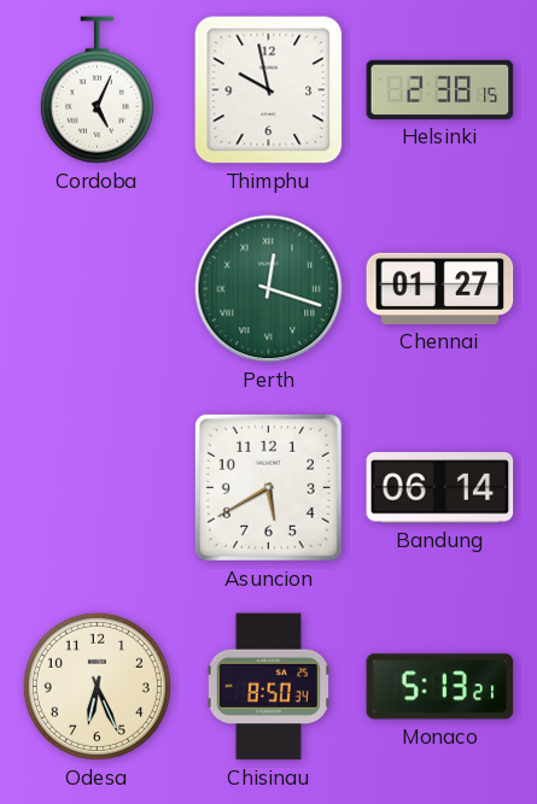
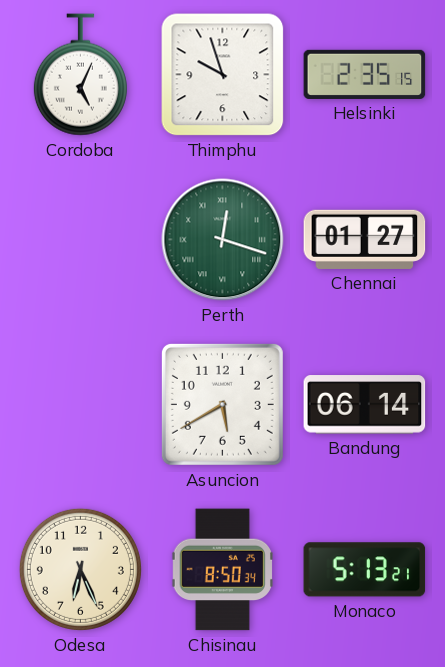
Thimphu: 9:58 -> 9:57
Helsinki: 2:38 -> 2:35
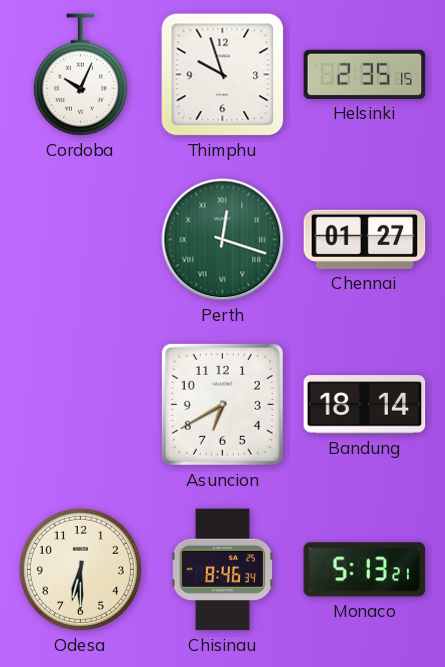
Cordoba: 5:04 -> 10:04
Asuncion: 5:40 -> 6:40
Bandung: 06:14 -> 18:14
Odesa: 6:26 -> 6:30
Chisinau: 8:50 -> 8:46
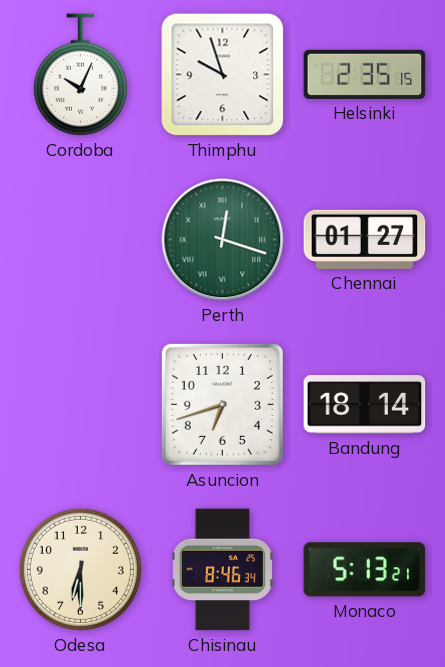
Asuncion: 6:40 -> 6:42
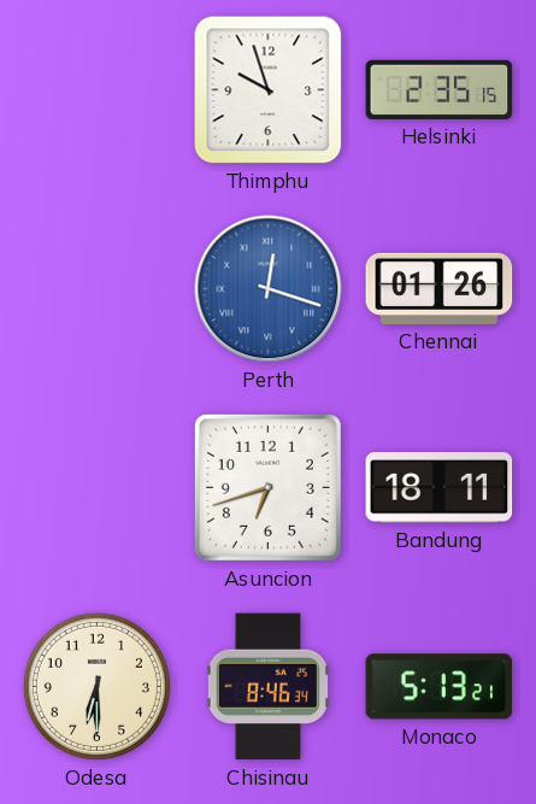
Cordoba: 10:04 -> none
Perth dial: green -> blue
Chennai: 01:27 -> 01:26
Bandung: 18:14 -> 18:11
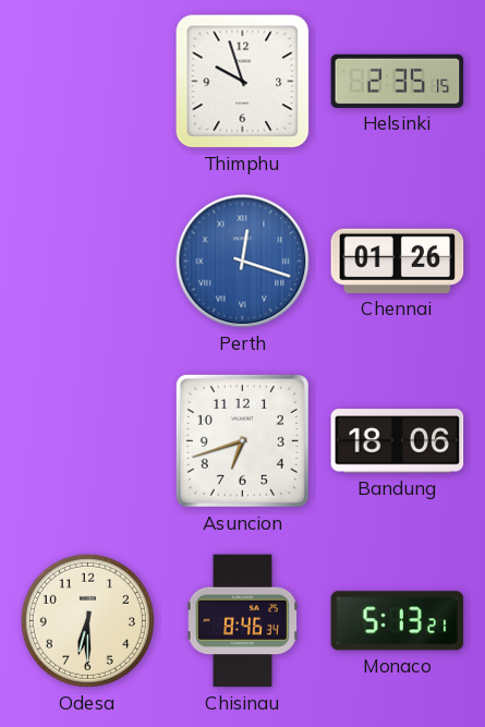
Bandung: 18:11 -> 18:06
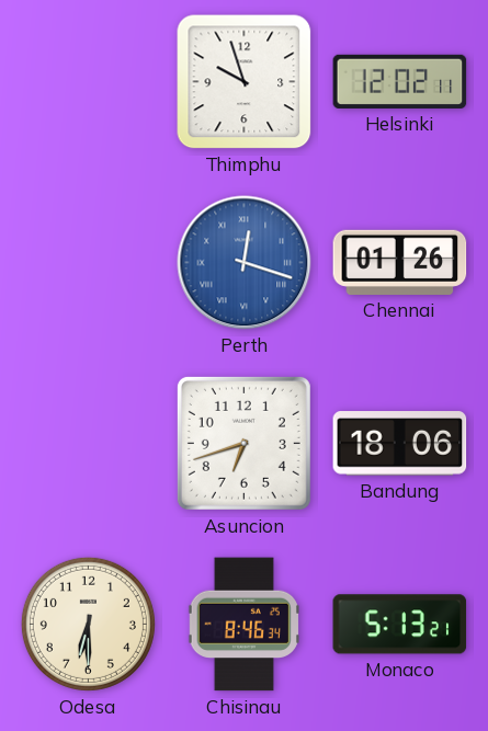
Helsinki: 2:35 -> 12:02
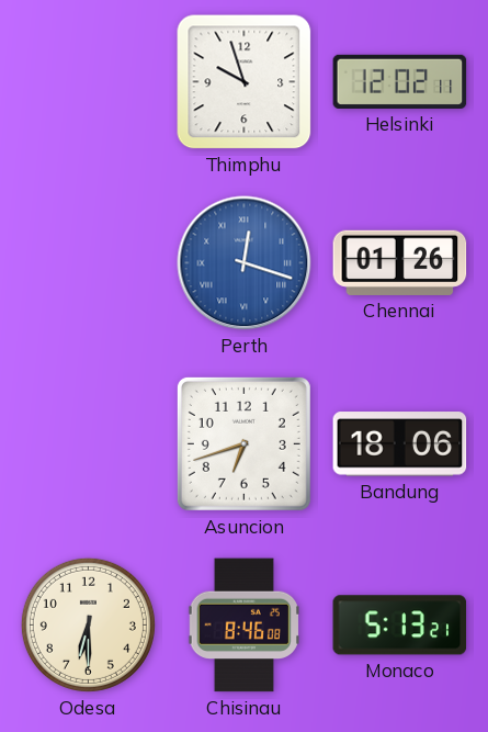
Chisinau: 8:46:34 -> 8:46:08
